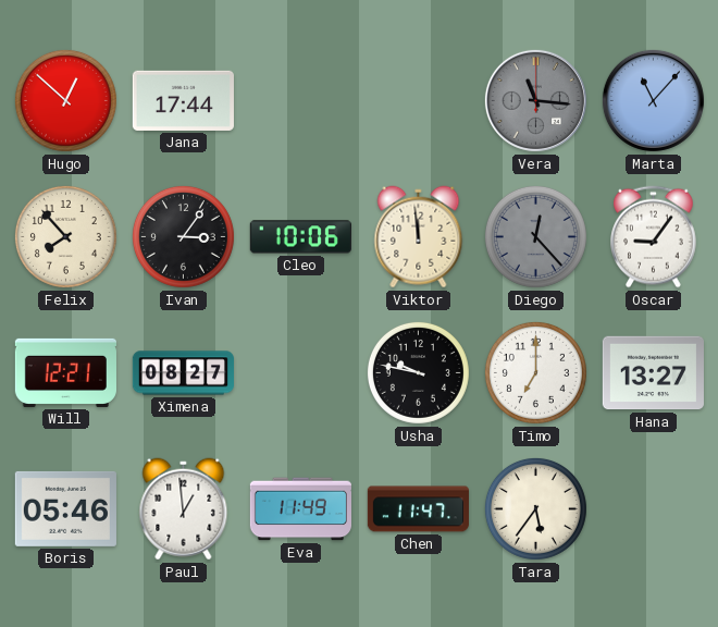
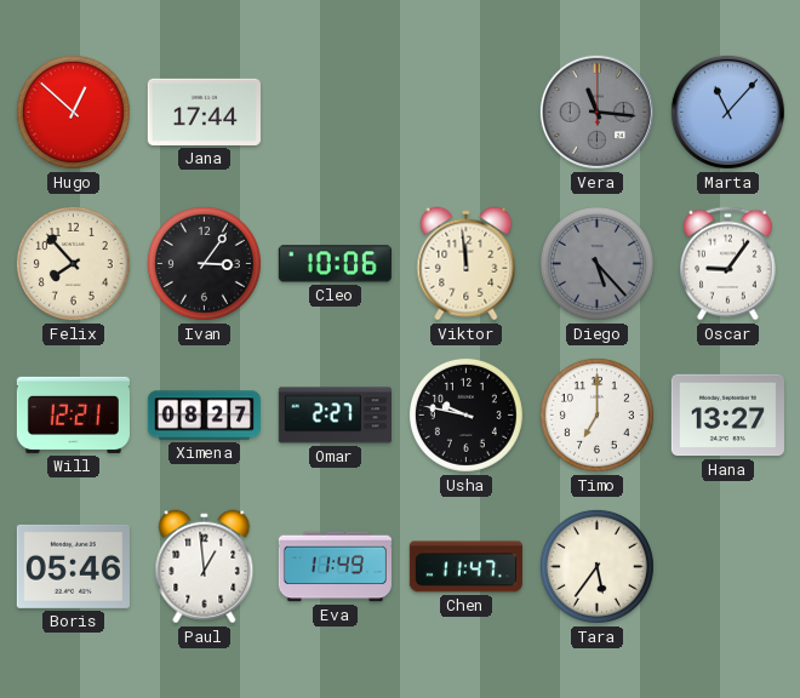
Diego: 12:23 -> 5:23
Omar: none -> 2:27
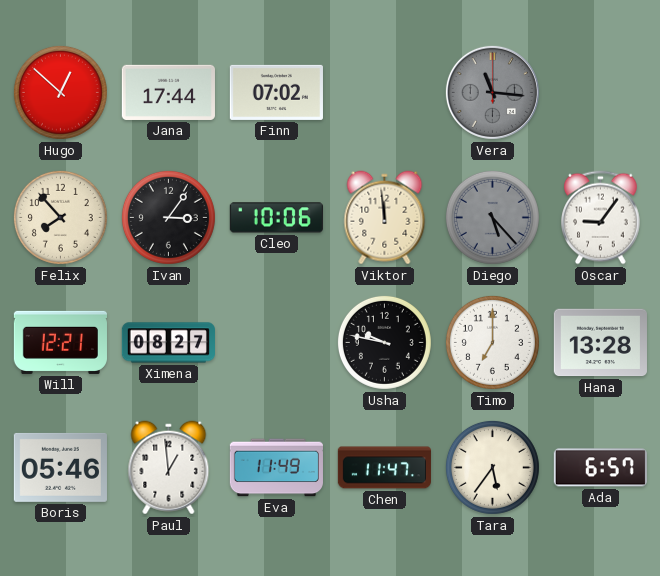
Finn: none -> 07:02
Marta: 11:07 -> none
Omar: 2:27 -> none
Hana: 13:27 -> 13:28
Ada: none -> 6:57
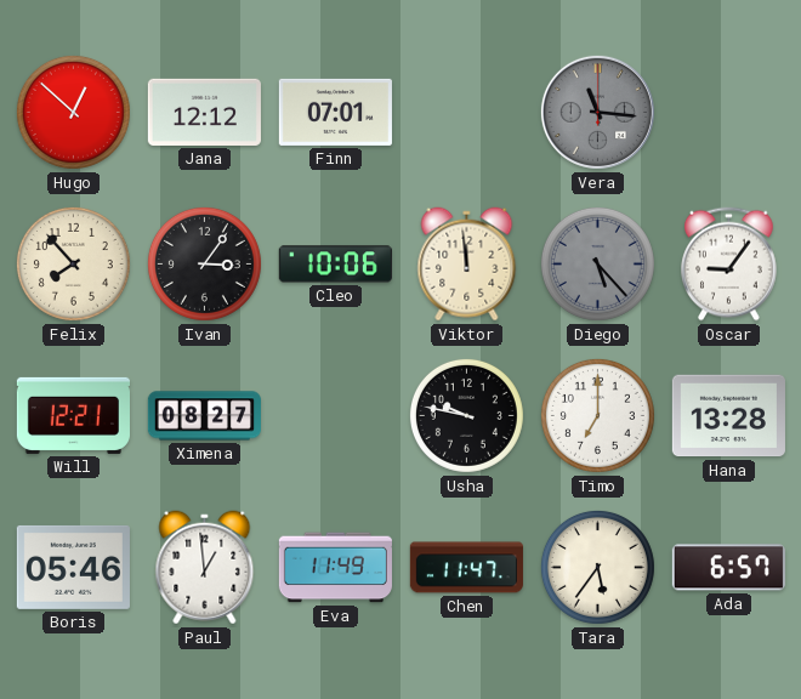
Jana: 17:44 -> 12:12
Finn: 07:02 -> 07:01
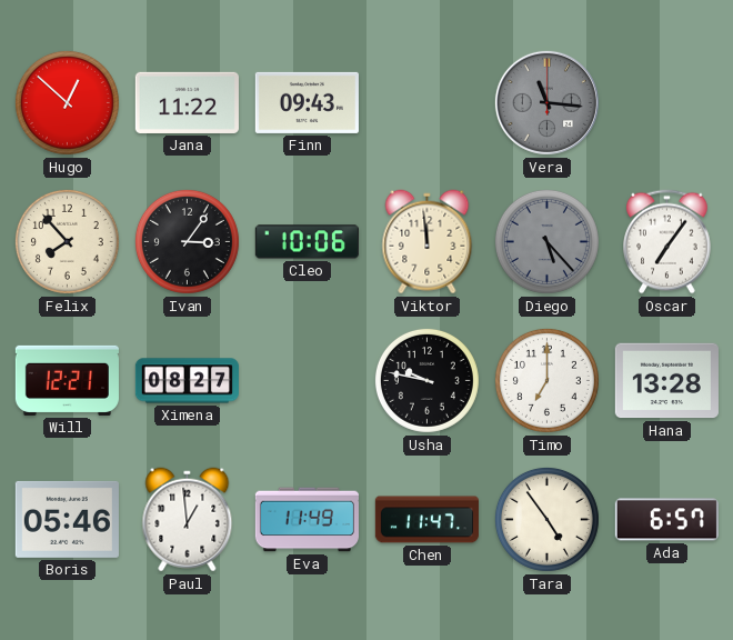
Jana: 12:12 -> 11:22
Finn: 07:01 -> 09:43
Oscar: 9:06 -> 7:06
Tara: 5:36 -> 4:54
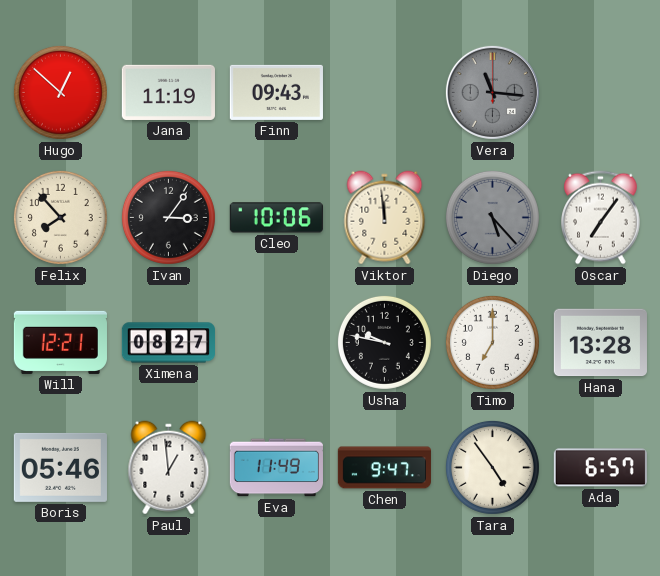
Jana: 11:22 -> 11:19
Chen: 11:47 -> 9:47
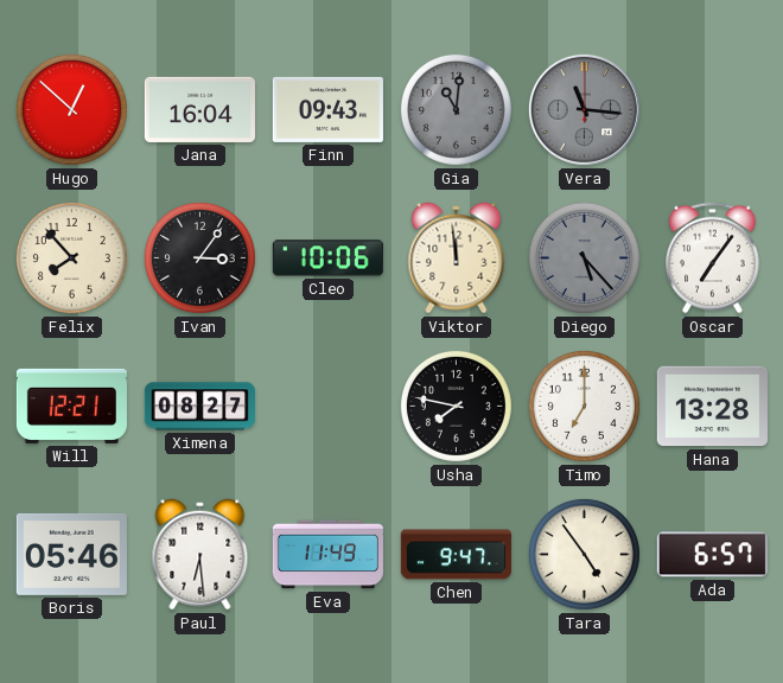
Jana: 11:19 -> 16:04
Gia: none -> 11:01
Usha: 9:47 -> 7:47
Paul: 12:59 -> 6:29
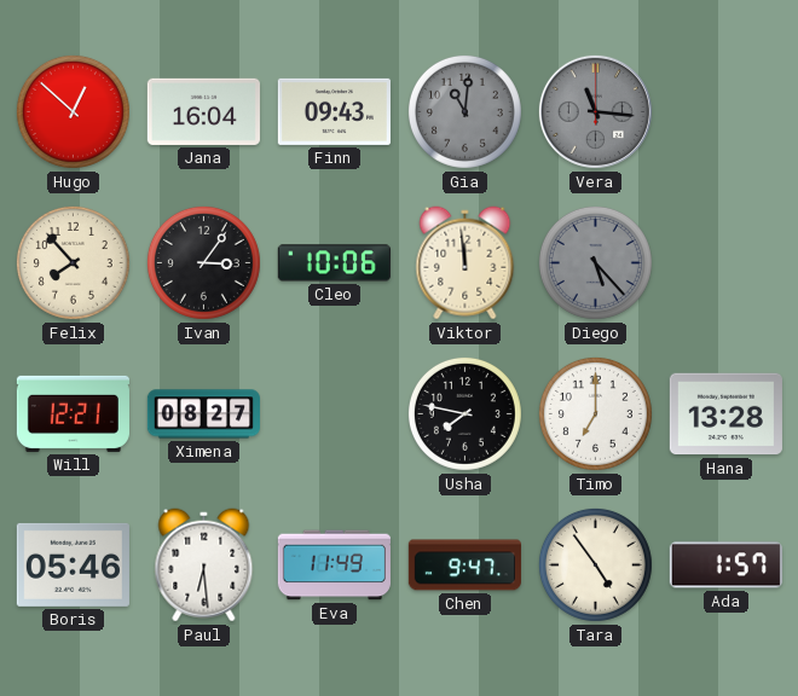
Oscar: 7:06 -> none
Ada: 6:57 -> 1:57
